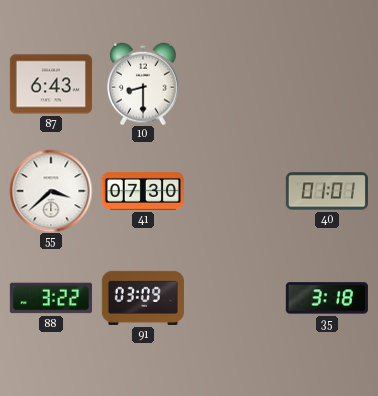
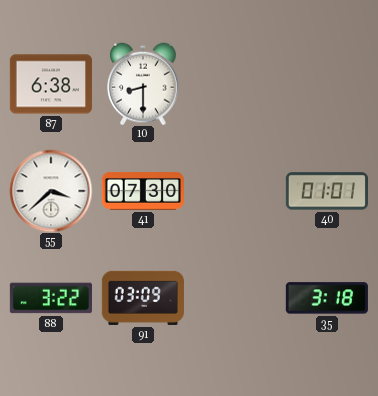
87: 6:43 -> 6:38
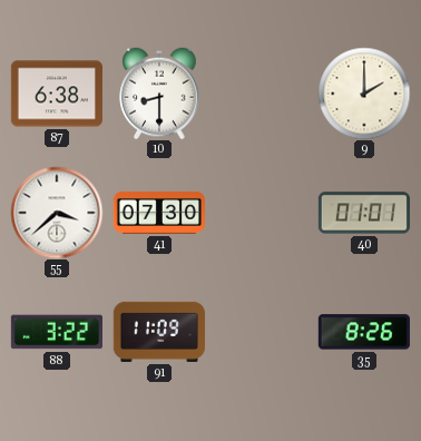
9: none -> 2:00
91: 03:09 -> 11:09
35: 3:18 -> 8:26
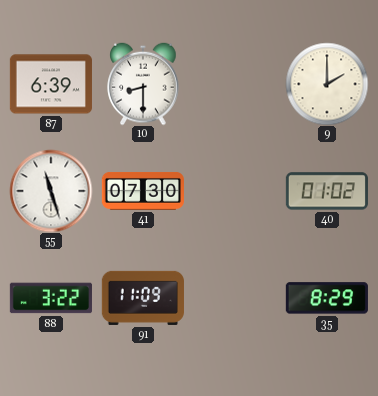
87: 6:38 -> 6:39
55: 3:38 -> 11:27
40: 01:01 -> 01:02
35: 8:26 -> 8:29
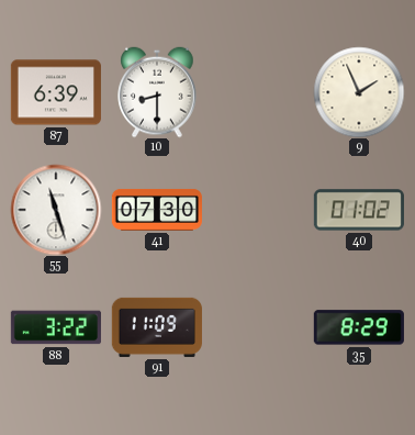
9: 2:00 -> 1:56
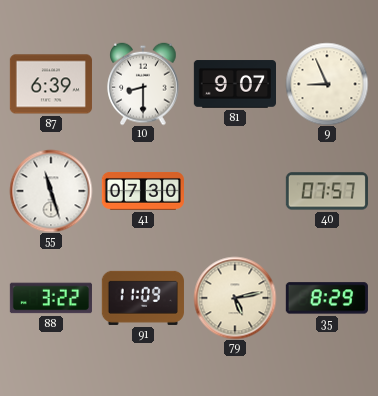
81: none -> 9:07
9: 1:56 -> 8:56
40: 01:02 -> 07:57
79: none -> 5:13
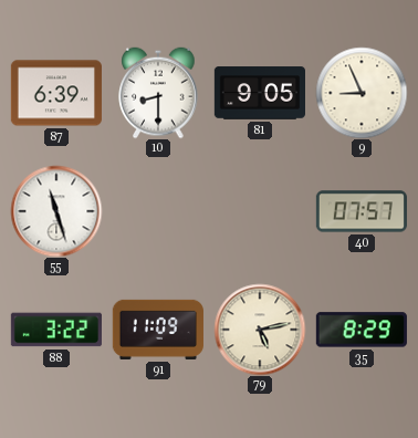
81: 9:07 -> 9:05
41: 07:30 -> none
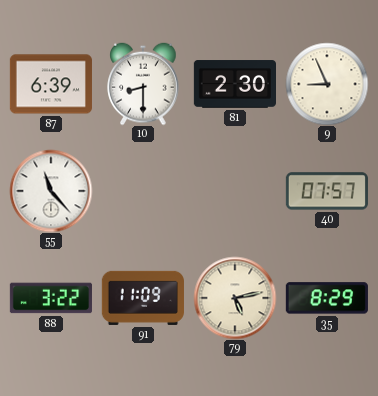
81: 9:05 -> 2:30
55: 11:27 -> 11:23
